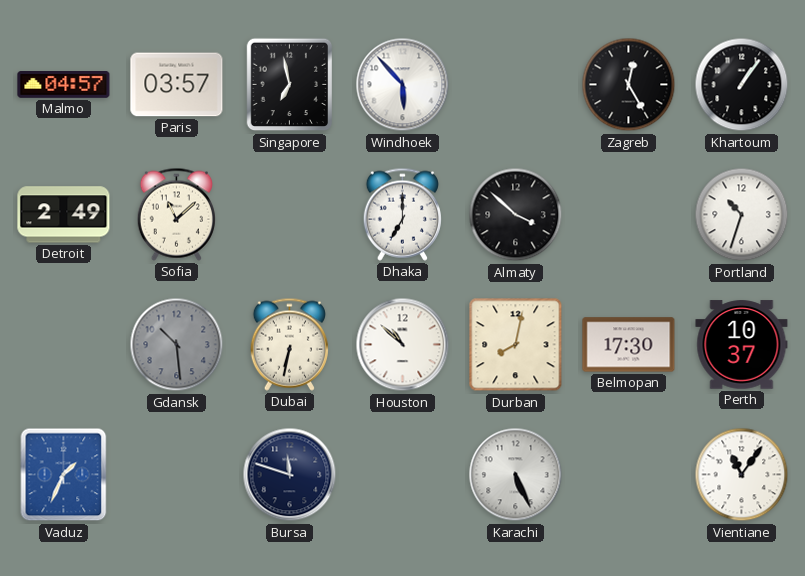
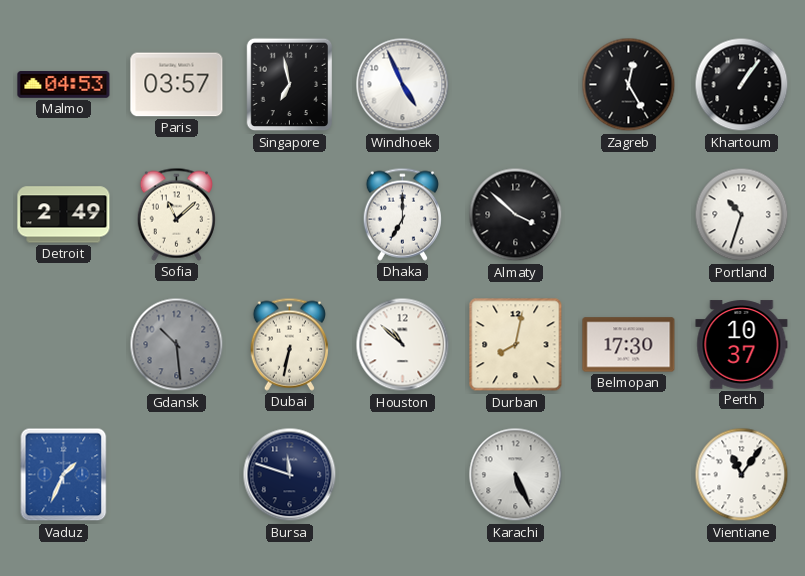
Malmo: 04:57 -> 04:53
Windhoek: 5:53 -> 4:56
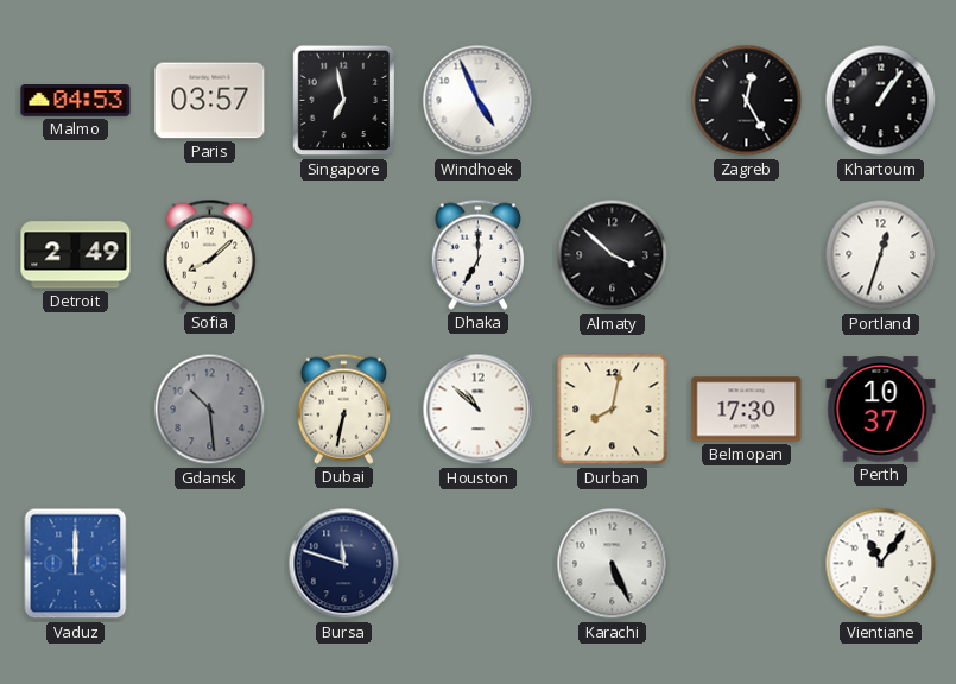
Sofia: 11:08 -> 8:08
Portland: 10:33 -> 12:33
Vaduz: 1:34 -> 12:00
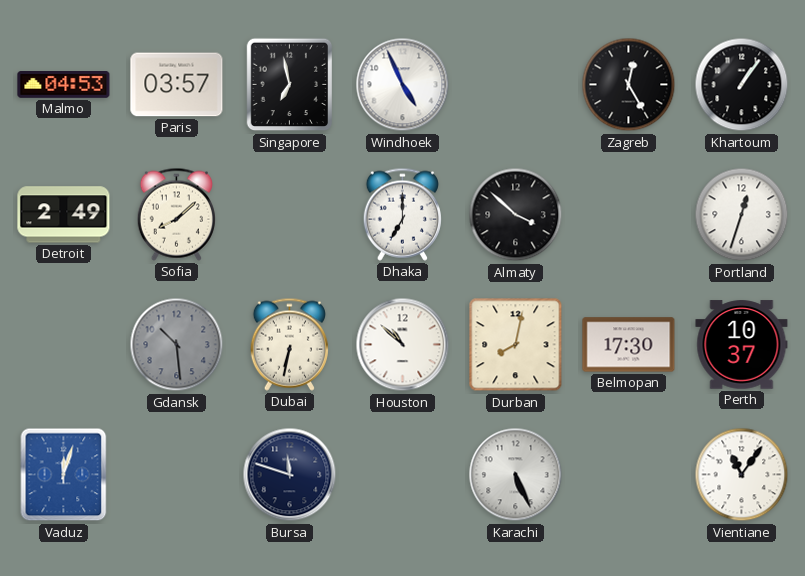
Vaduz: 12:00 -> 12:03
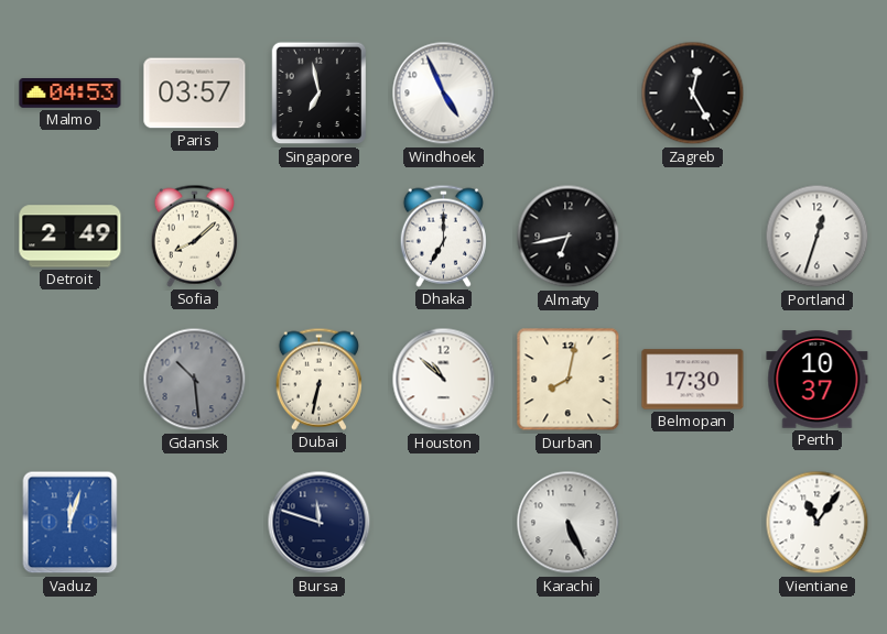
Khartoum: 1:06 -> none
Almaty: 3:52 -> 6:43
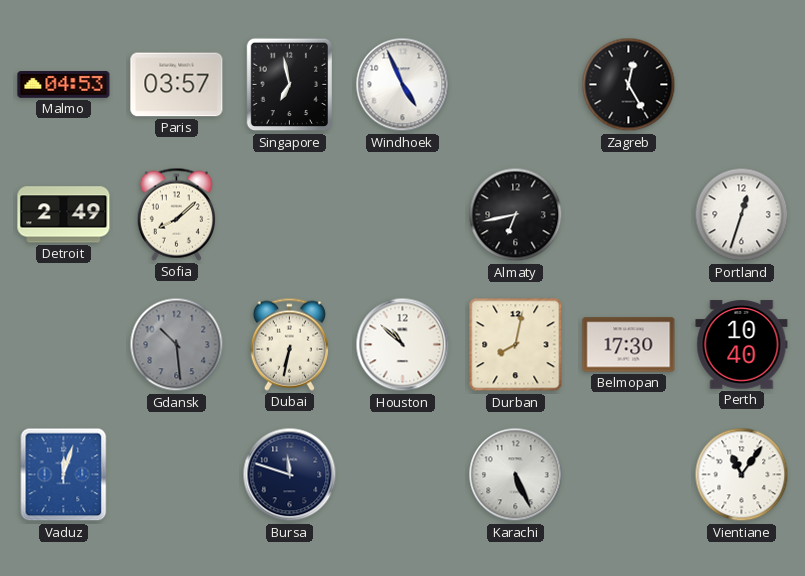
Dhaka: 7:00 -> none
Perth: 10:37 -> 10:40
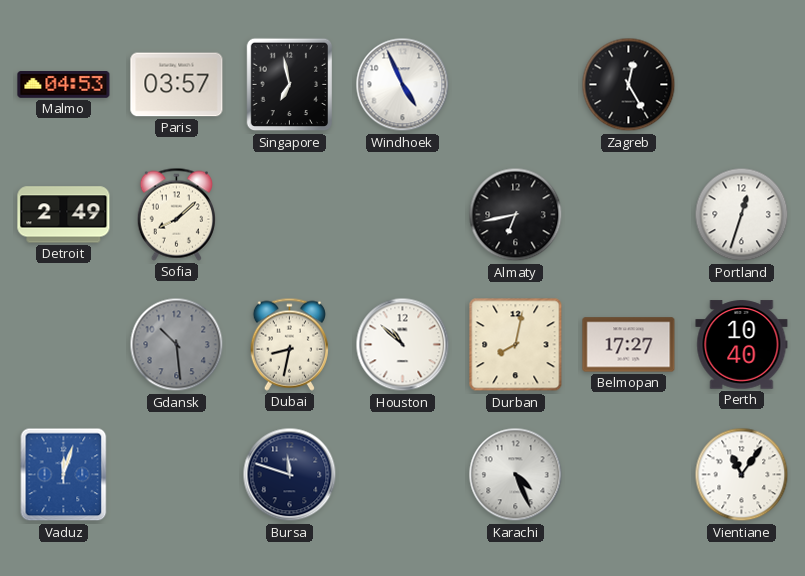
Dubai: 6:32 -> 8:32
Belmopan: 17:30 -> 17:27
Karachi: 5:26 -> 4:26
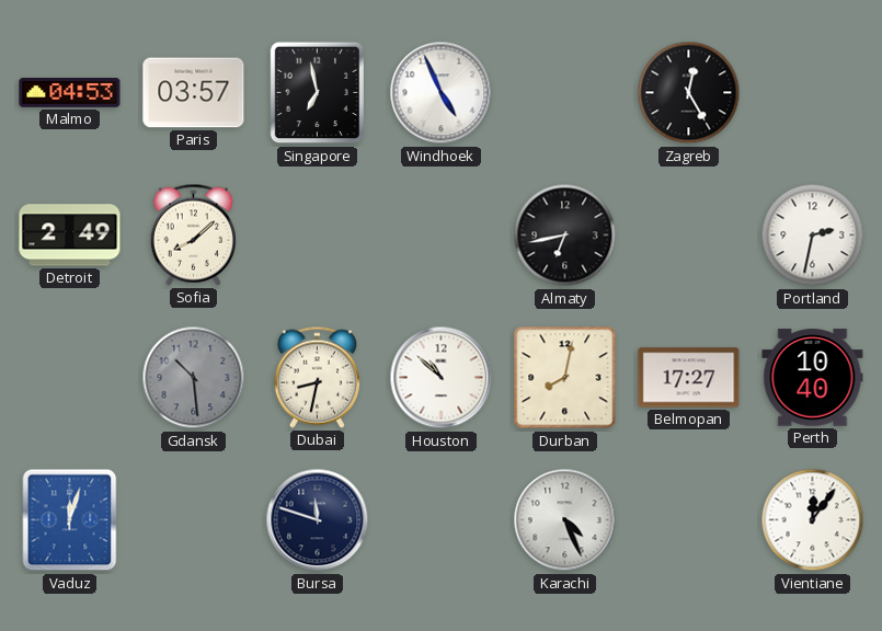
Portland: 12:33 -> 2:32
Vientiane: 11:06 -> 12:06
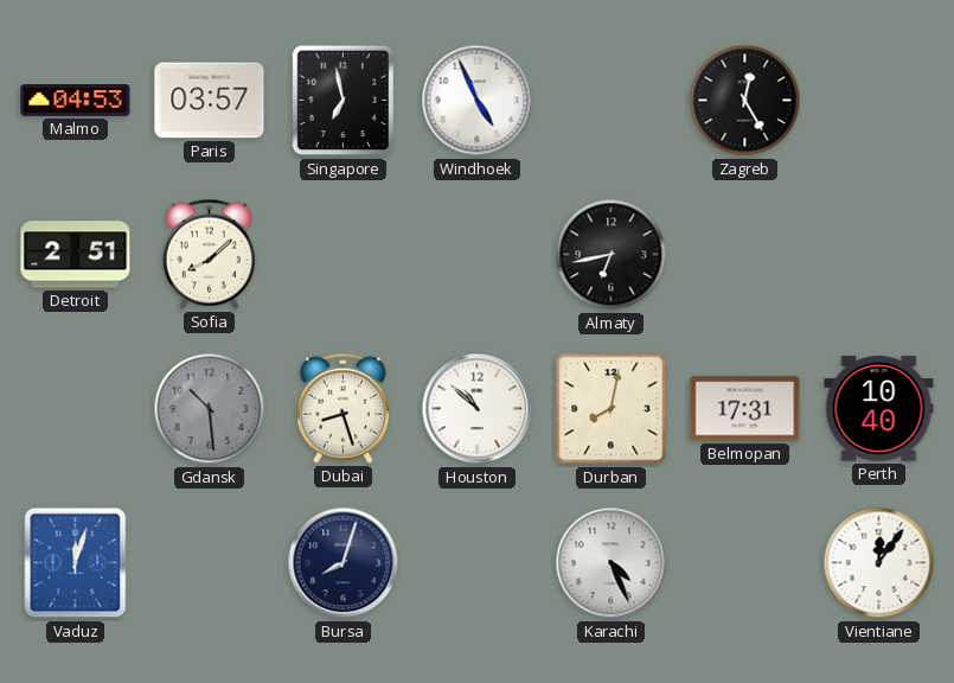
Detroit: 2:49 -> 2:51
Portland: 2:32 -> none
Dubai: 8:32 -> 8:27
Belmopan: 17:27 -> 17:31
Bursa: 11:48 -> 8:03
